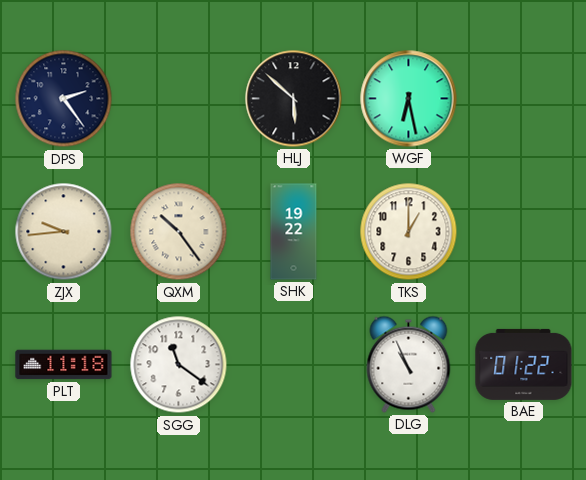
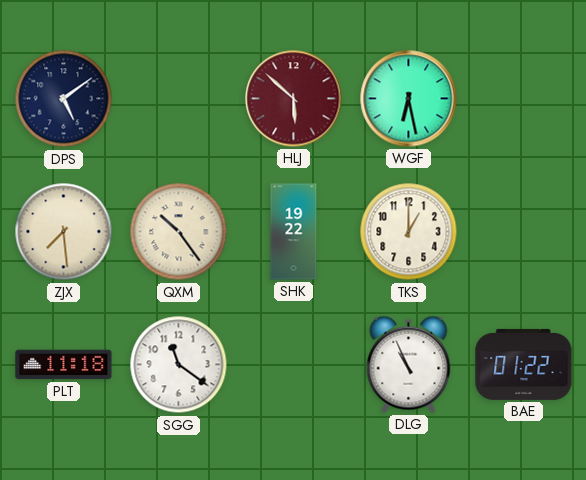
DPS: 2:24 -> 5:09
HLJ dial: black -> burgundy
ZJX: 9:44 -> 7:29
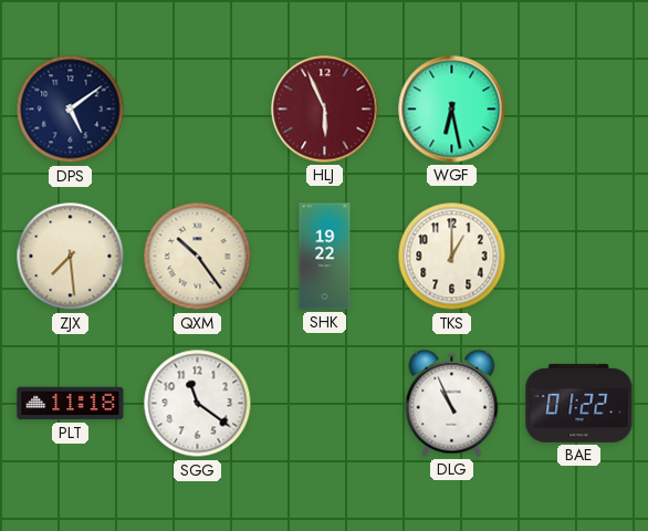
HLJ: 5:52 -> 5:56
